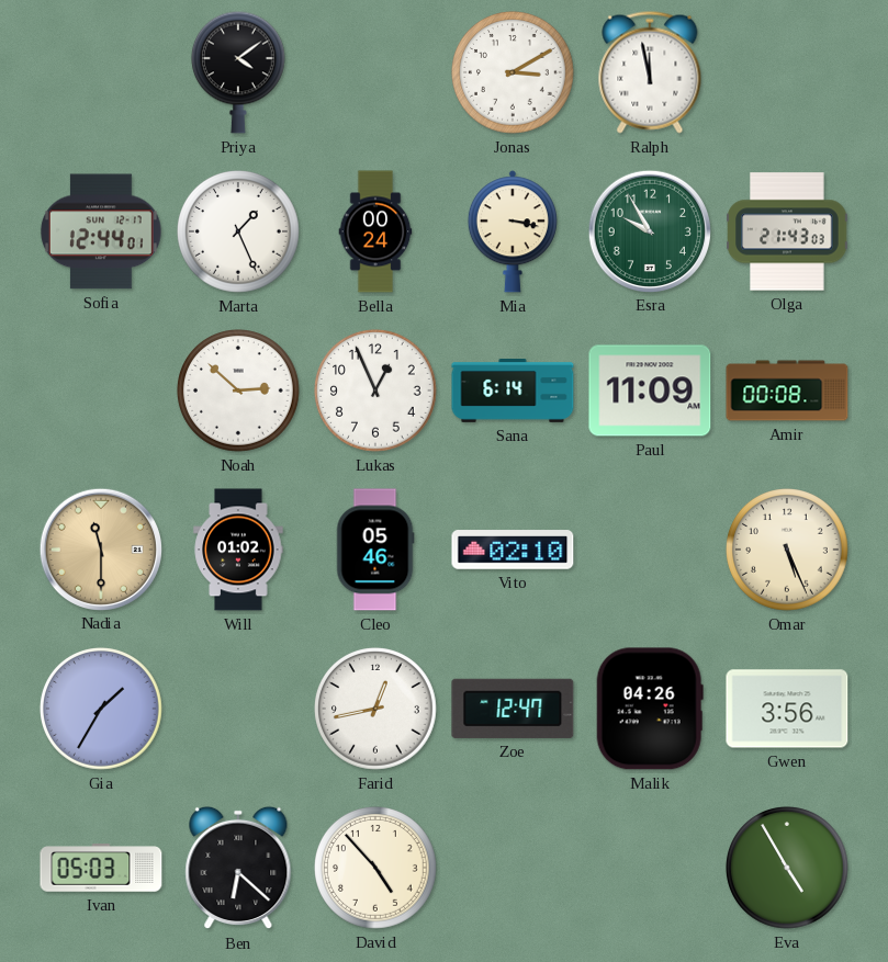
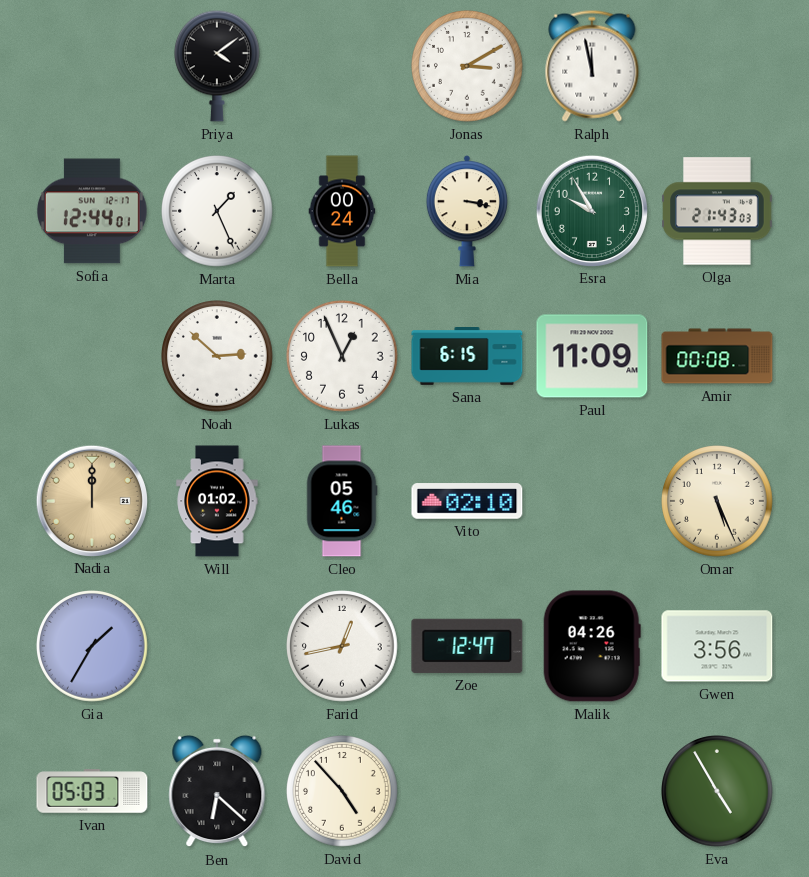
Sana: 6:14 -> 6:15
Nadia: 11:30 -> 12:00
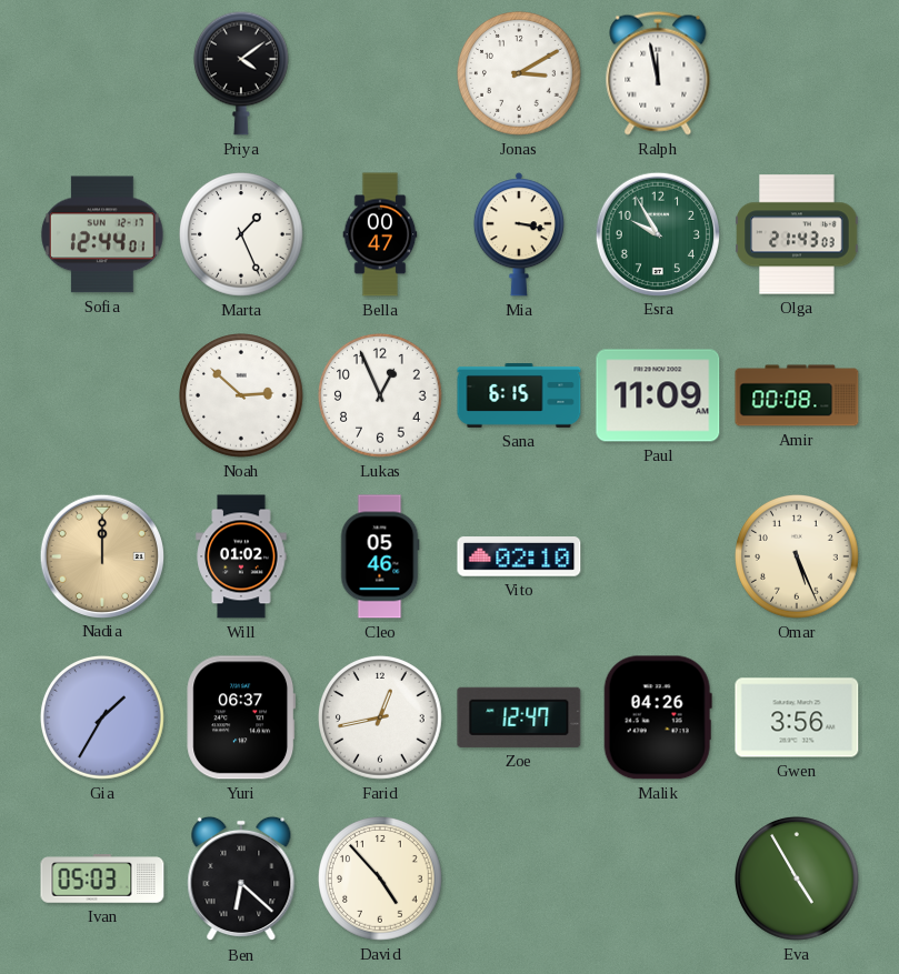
Bella: 00:24 -> 00:47
Yuri: none -> 06:37
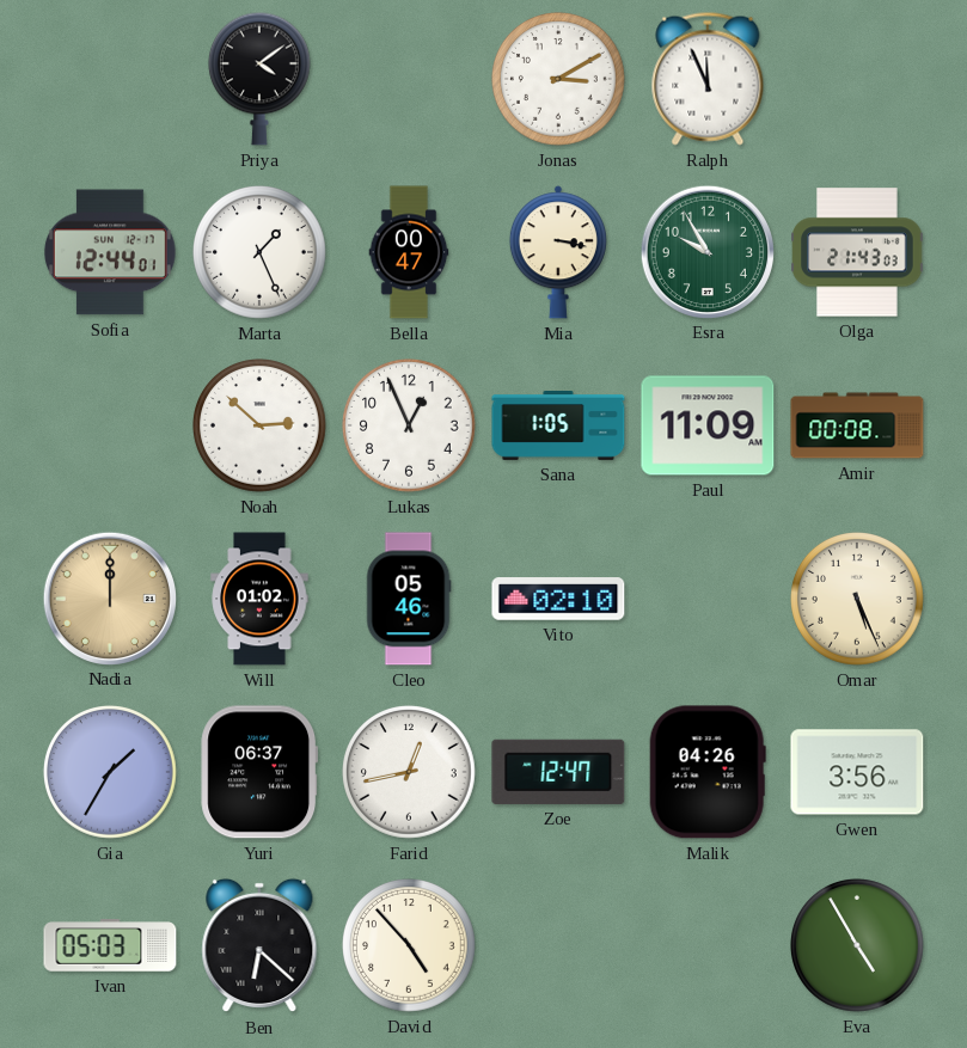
Ralph: 11:58 -> 11:56
Sana: 6:15 -> 1:05
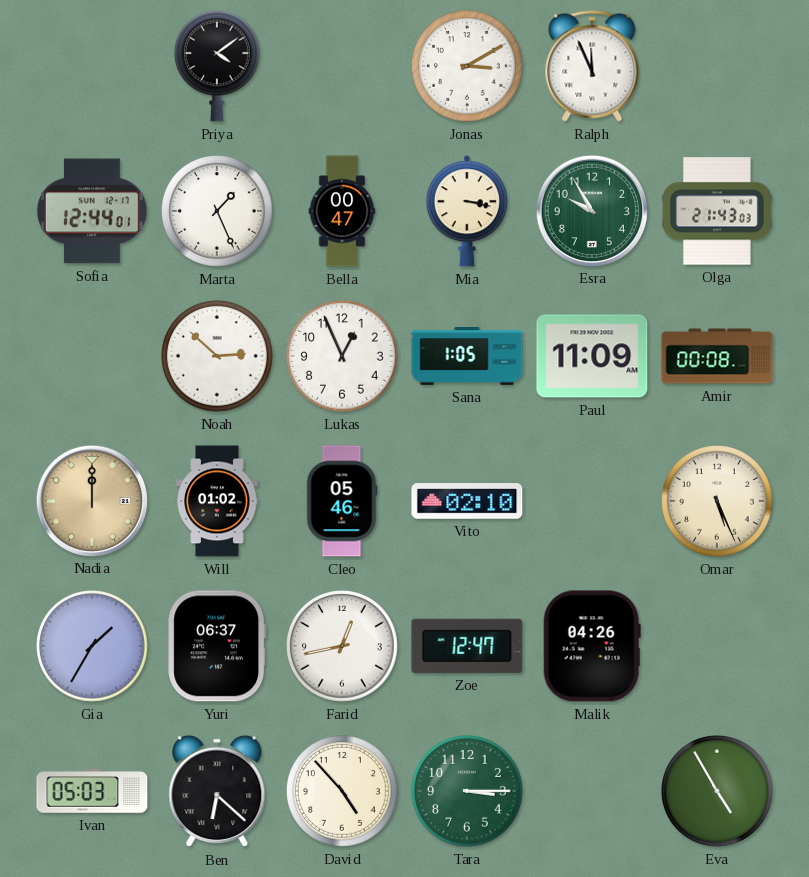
Gwen: 3:56 -> none
Tara: none -> 3:15
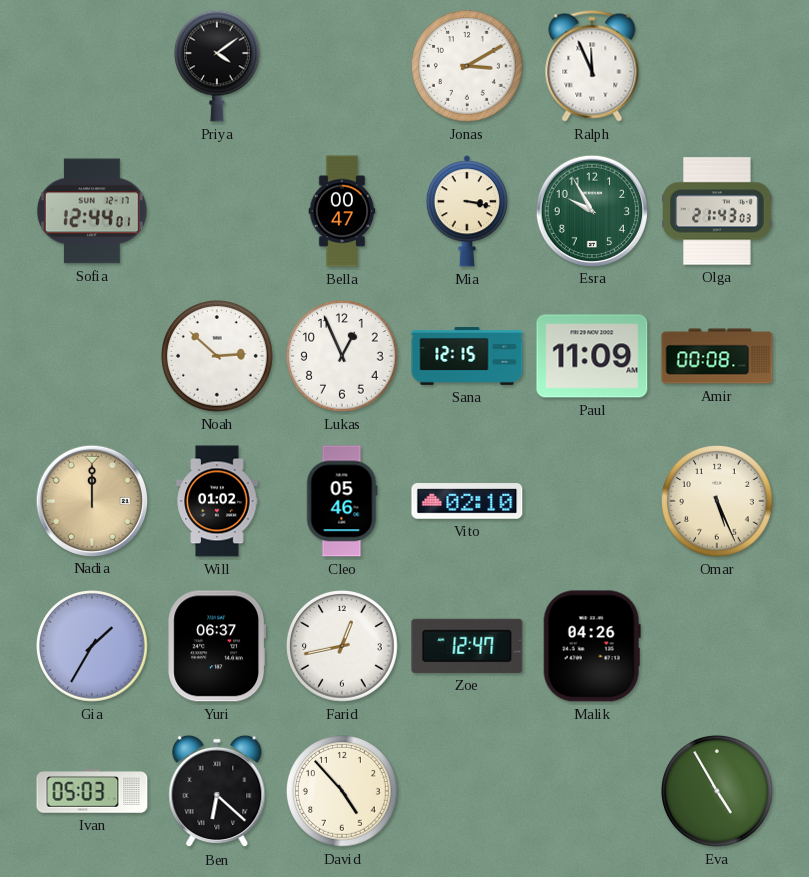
Marta: 1:26 -> none
Sana: 1:05 -> 12:15
Tara: 3:15 -> none
